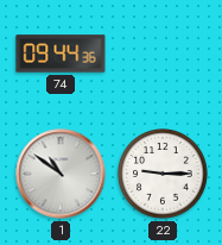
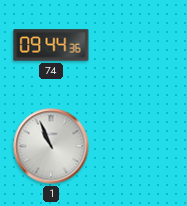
1: 10:51 -> 10:56
22: 9:15 -> none
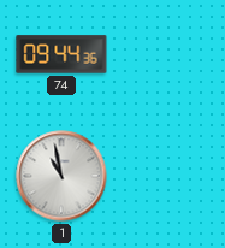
1: 10:56 -> 10:58
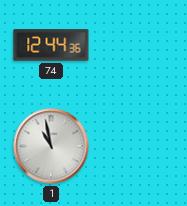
74: 09:44 -> 12:44
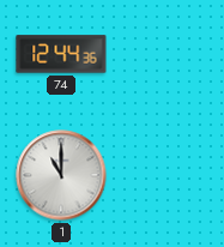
1: 10:58 -> 11:00
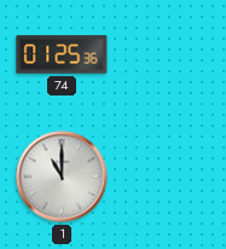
74: 12:44 -> 01:25
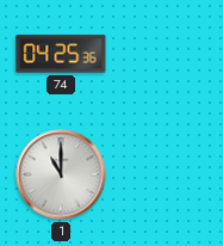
74: 01:25 -> 04:25
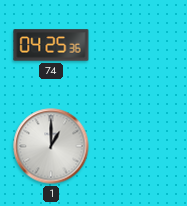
1: 11:00 -> 1:00
